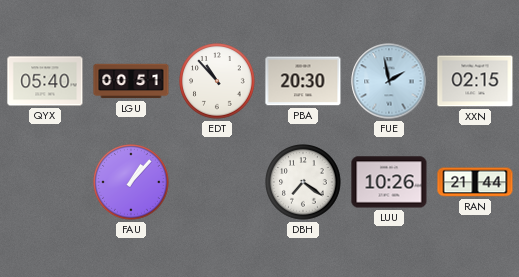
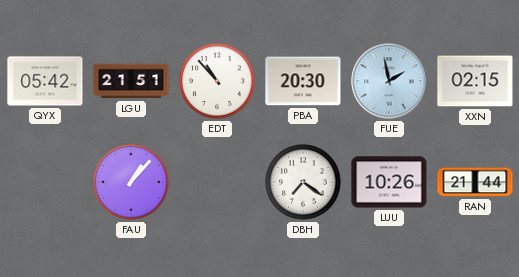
QYX: 05:40 -> 05:42
LGU: 00:51 -> 21:51
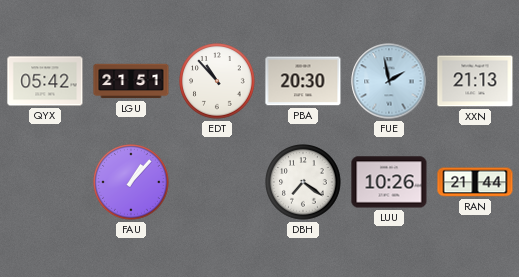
XXN: 02:15 -> 21:13
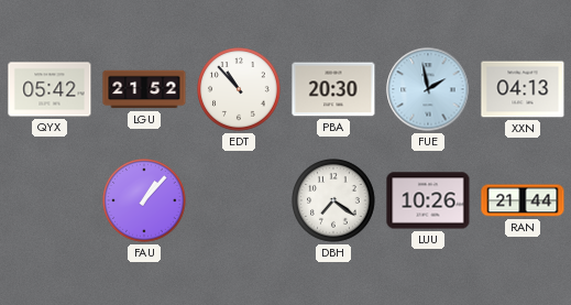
LGU: 21:51 -> 21:52
XXN: 21:13 -> 04:13
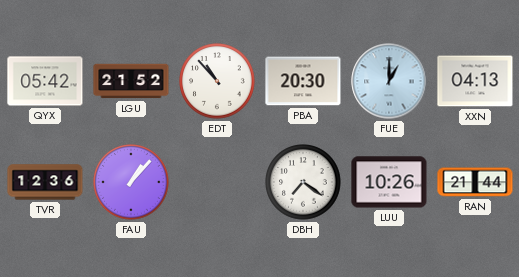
FUE: 1:58 -> 1:00
TVR: none -> 12:36
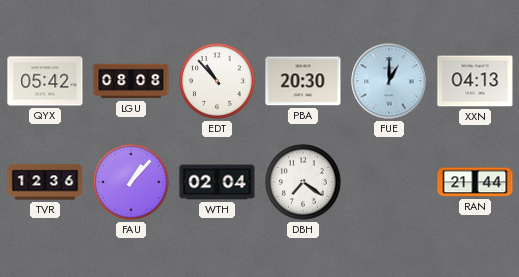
LGU: 21:52 -> 08:08
WTH: none -> 02:04
LUU: 10:26 -> none
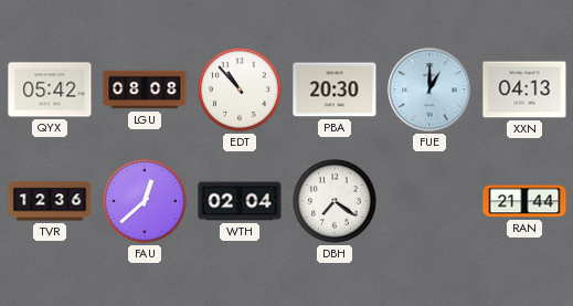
FAU: 1:07 -> 12:38
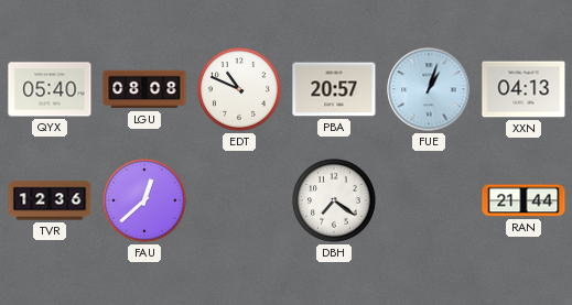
QYX: 05:42 -> 05:40
EDT: 10:53 -> 10:49
PBA: 20:30 -> 20:57
FUE: 1:00 -> 1:03
WTH: 02:04 -> none
